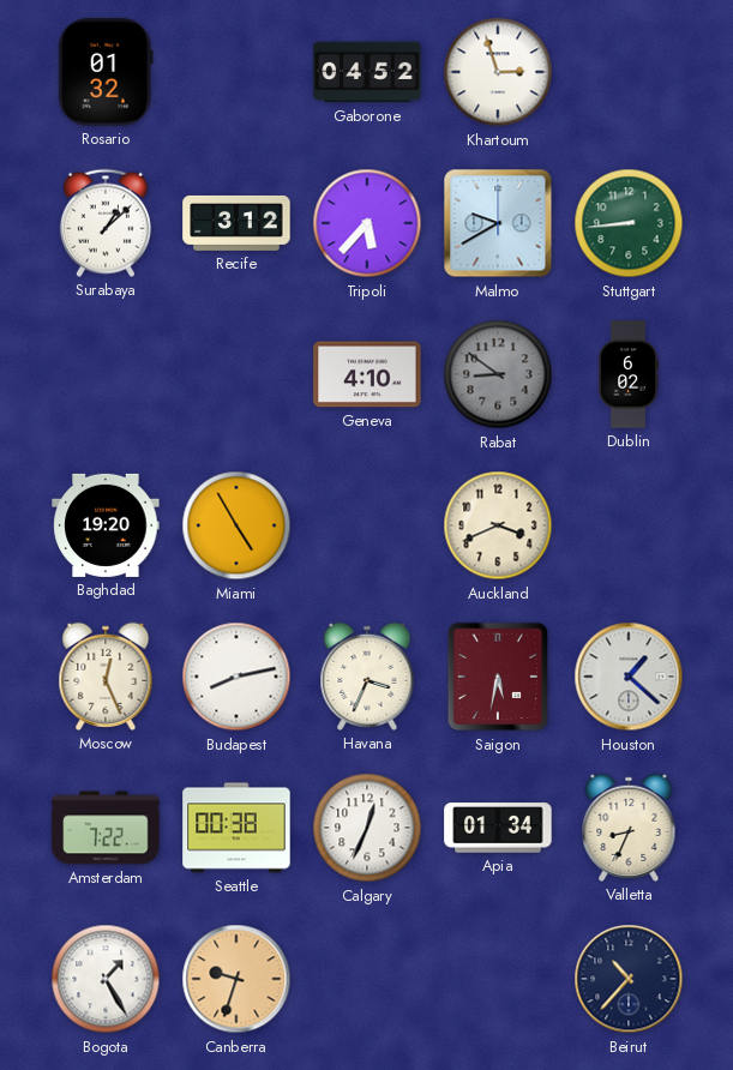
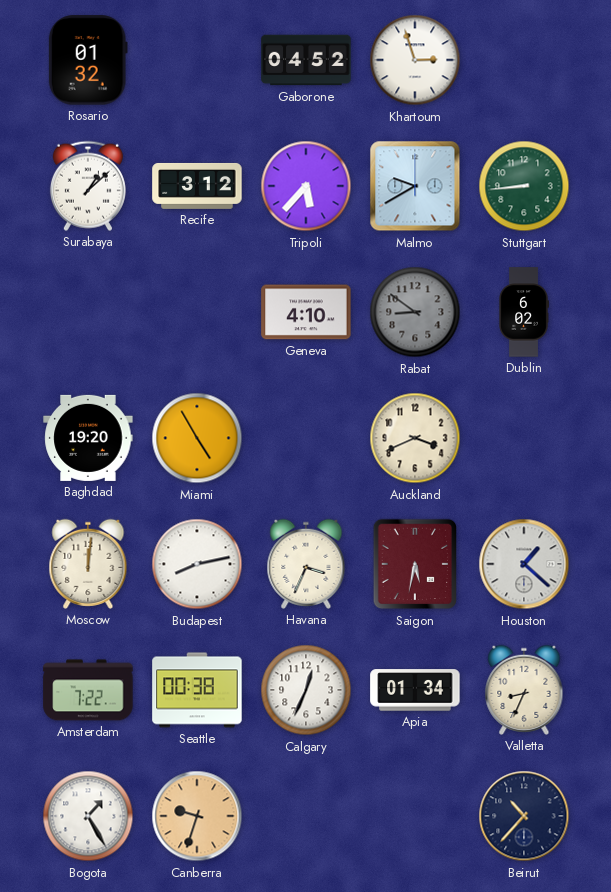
Moscow: 12:26 -> 12:01
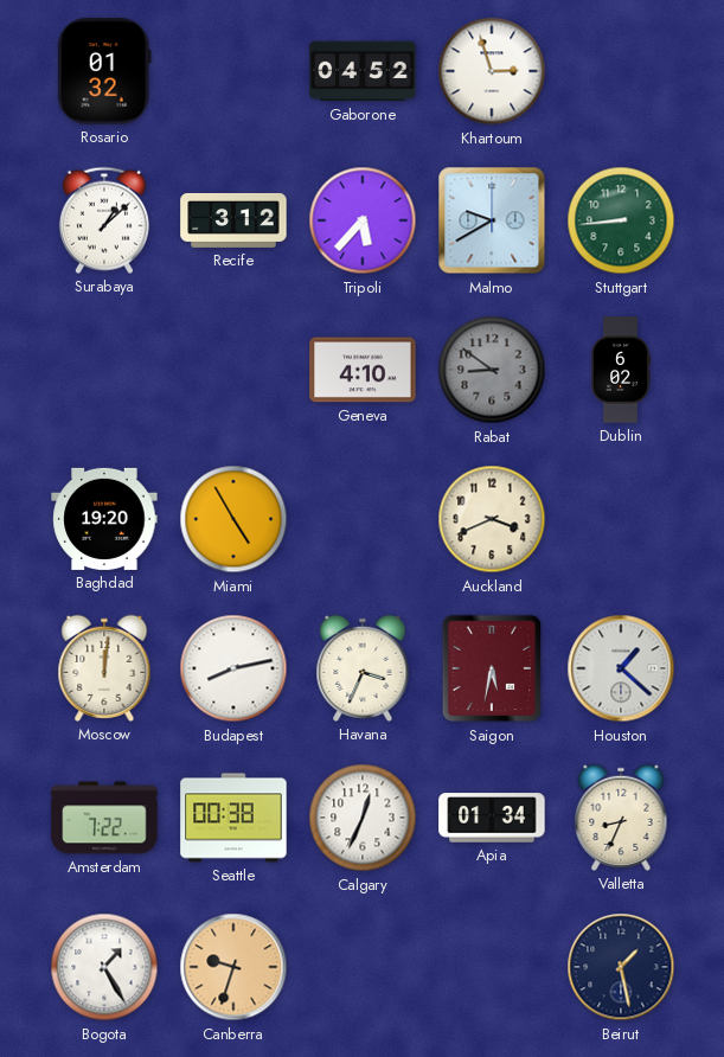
Beirut: 10:37 -> 1:28
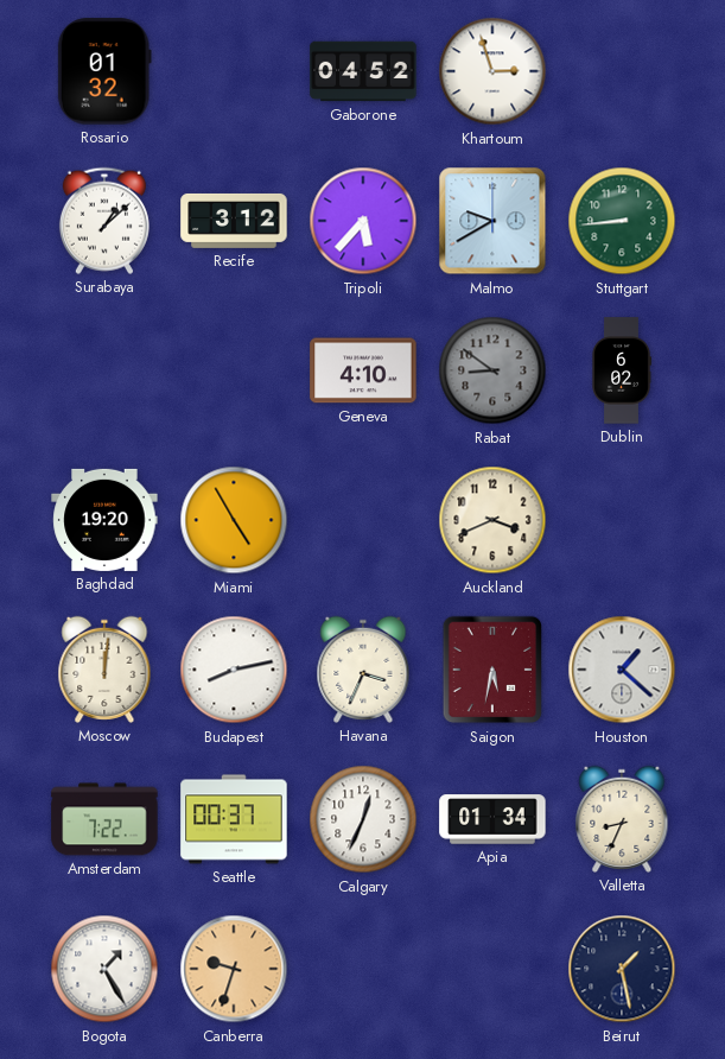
Seattle: 00:38 -> 00:37
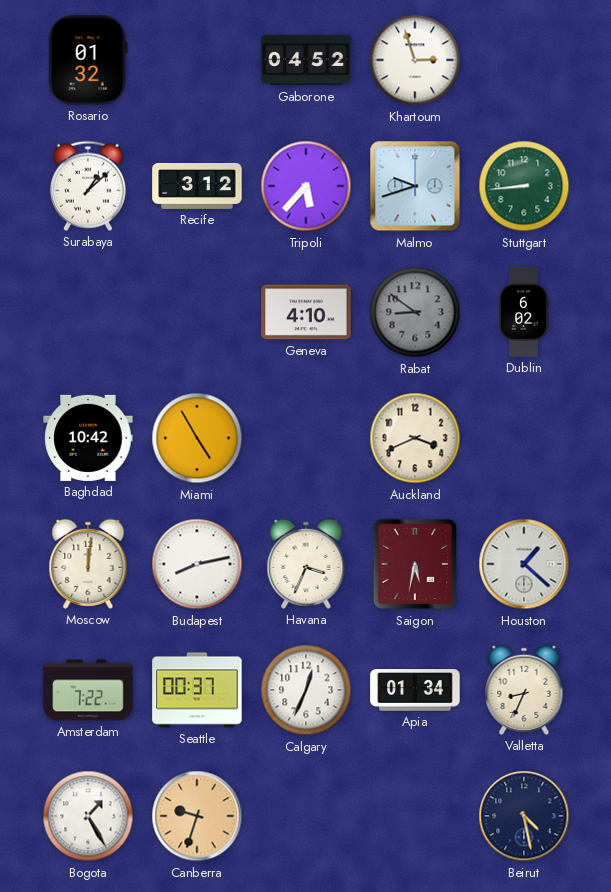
Malmo: 9:40 -> 9:42
Baghdad: 19:20 -> 10:42
Beirut: 1:28 -> 4:28
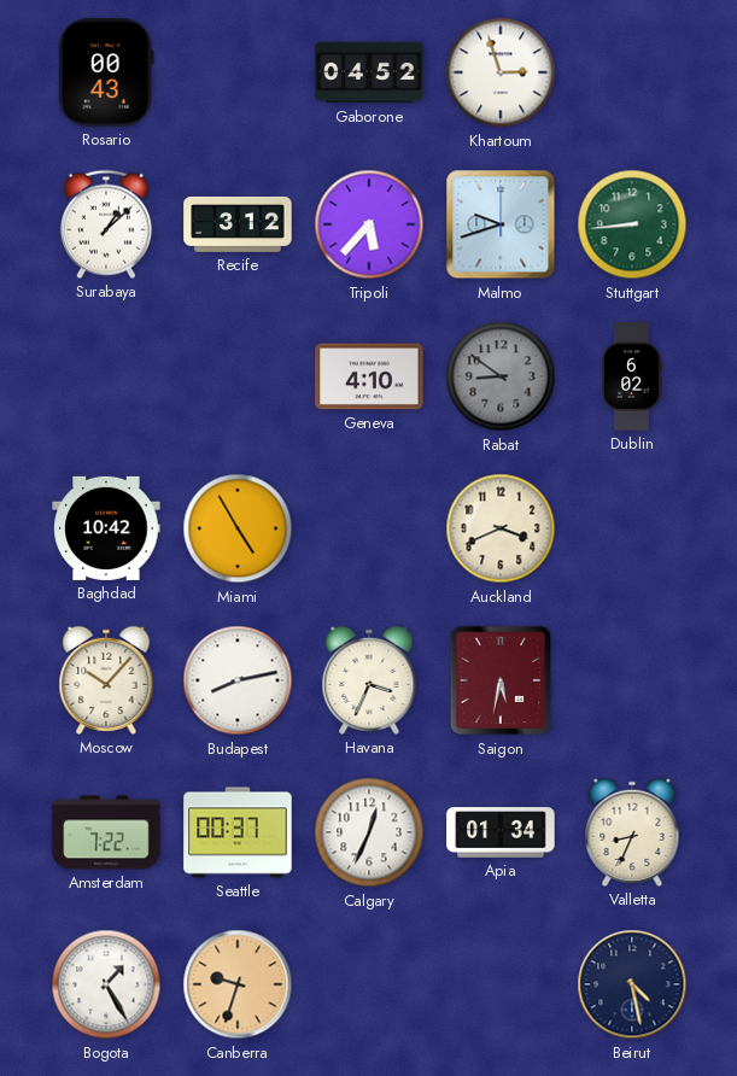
Rosario: 01:32 -> 00:43
Moscow: 12:01 -> 10:07
Houston: 1:22 -> none
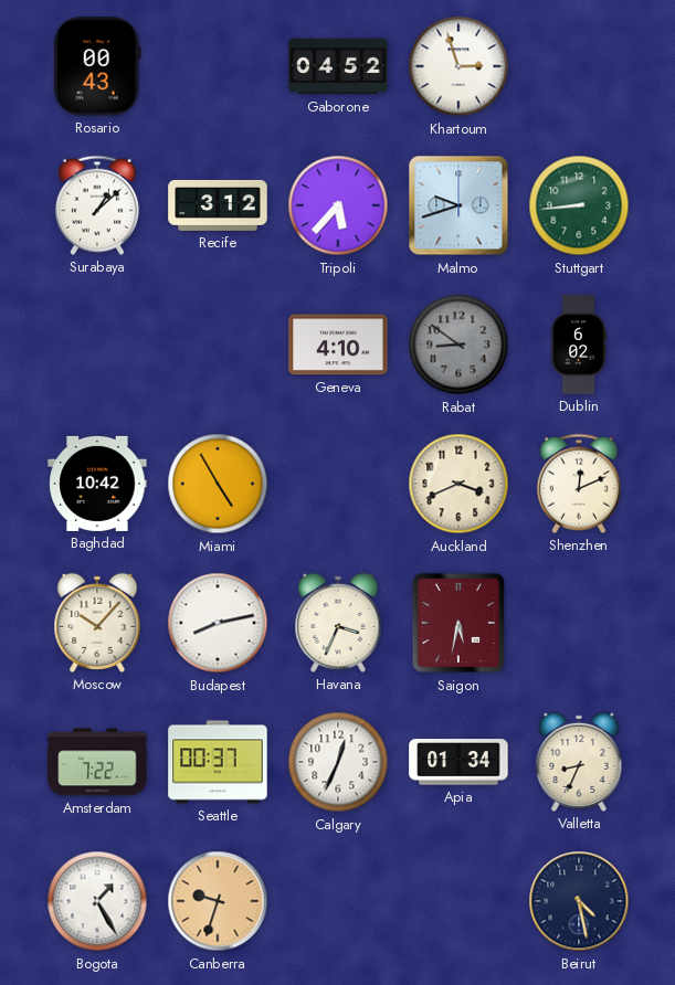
Shenzhen: none -> 12:11
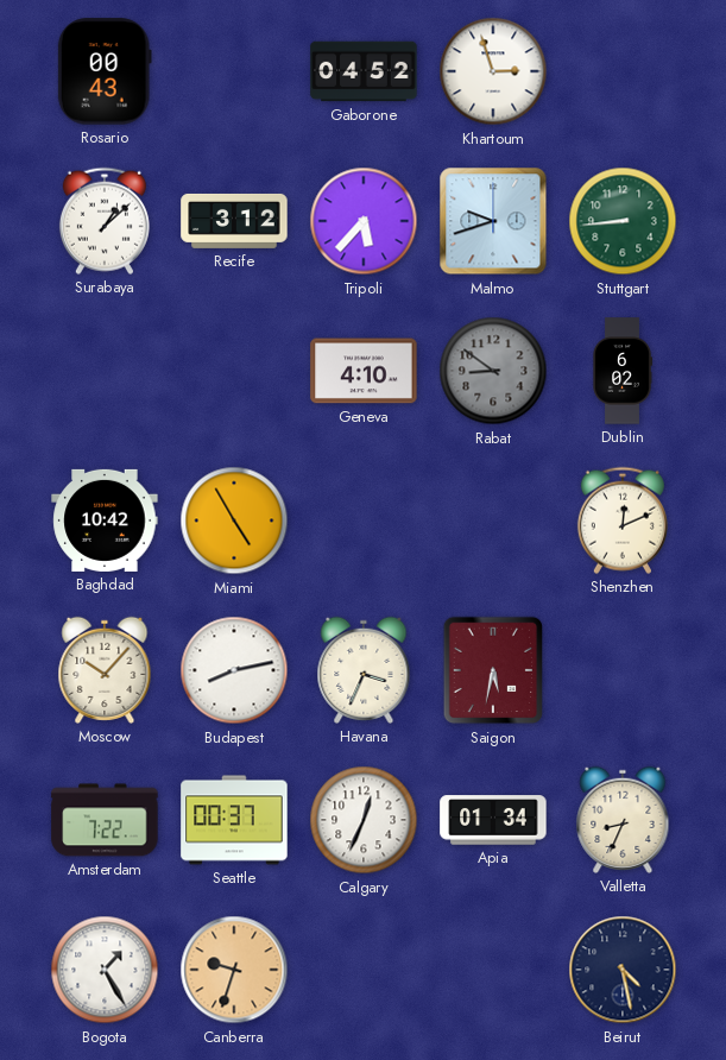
Auckland: 3:41 -> none
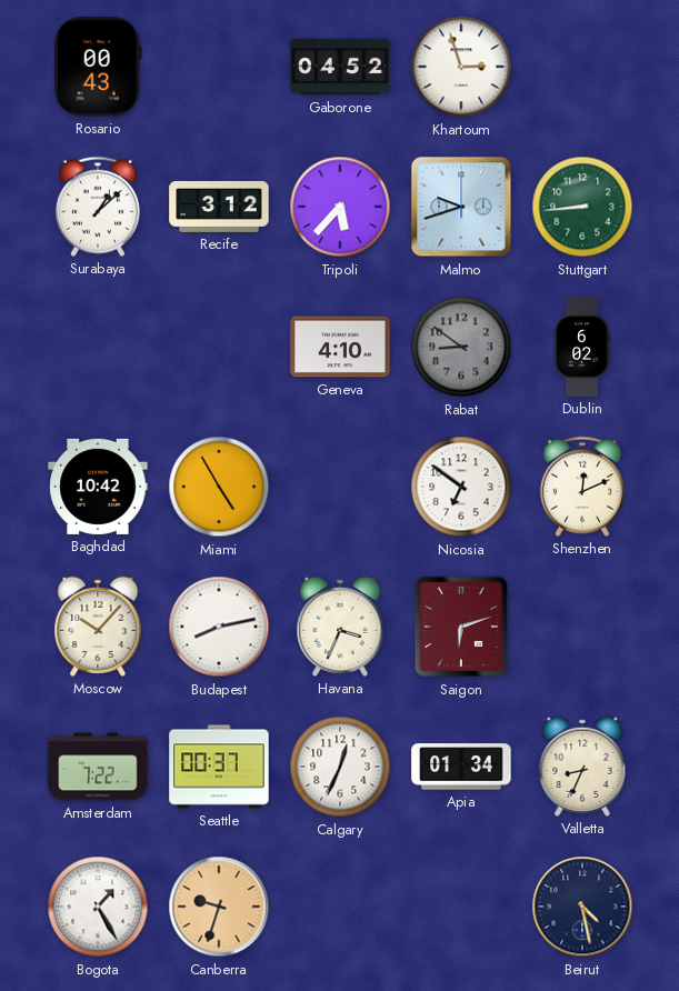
Nicosia: none -> 6:51
Saigon: 5:32 -> 6:12
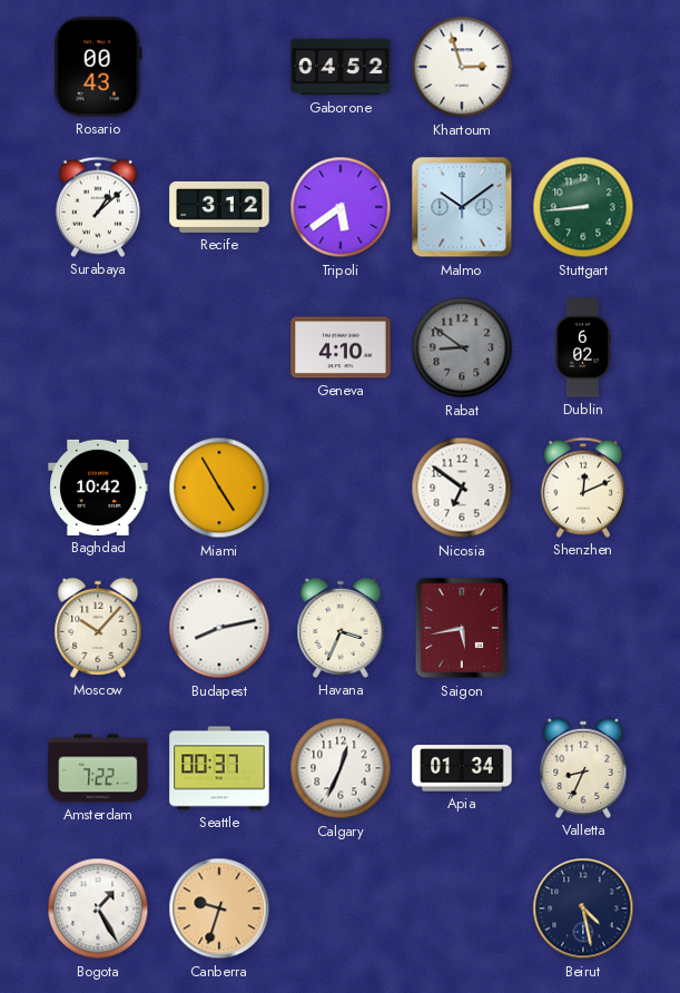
Tripoli: 5:37 -> 5:39
Malmo: 9:42 -> 10:09
Saigon: 6:12 -> 5:43
